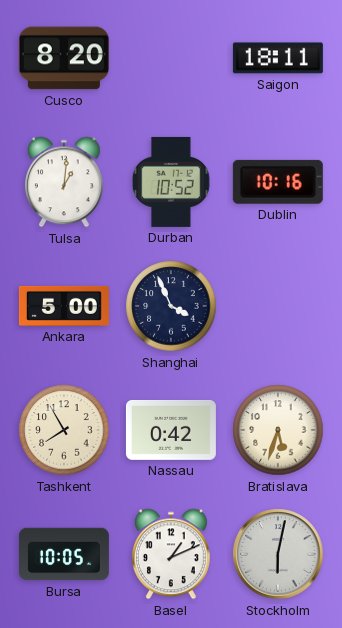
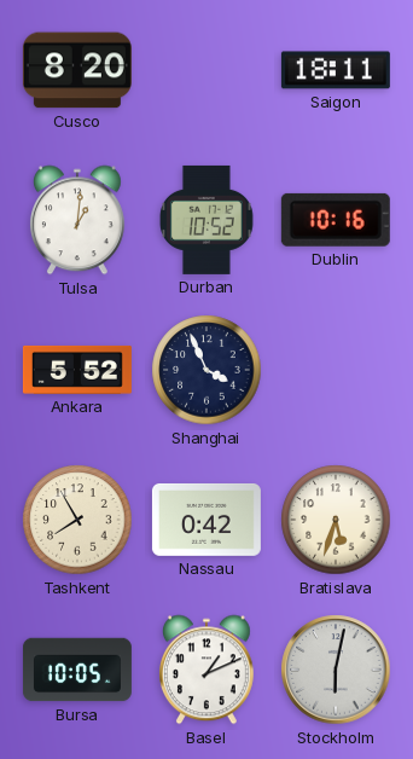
Ankara: 5:00 -> 5:52
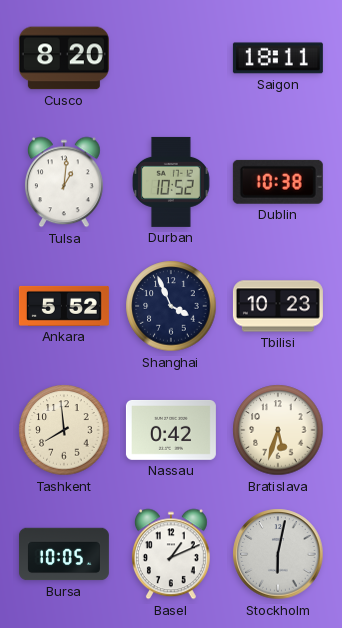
Dublin: 10:16 -> 10:38
Tbilisi: none -> 10:23
Tashkent: 7:55 -> 7:59
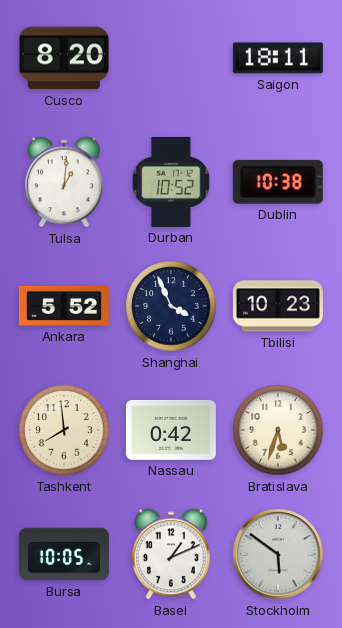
Stockholm: 6:02 -> 5:51
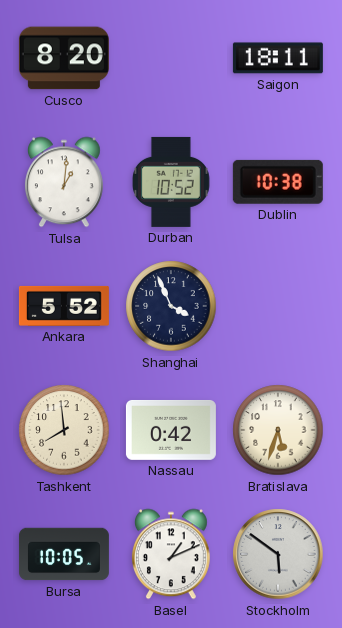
Tbilisi: 10:23 -> none
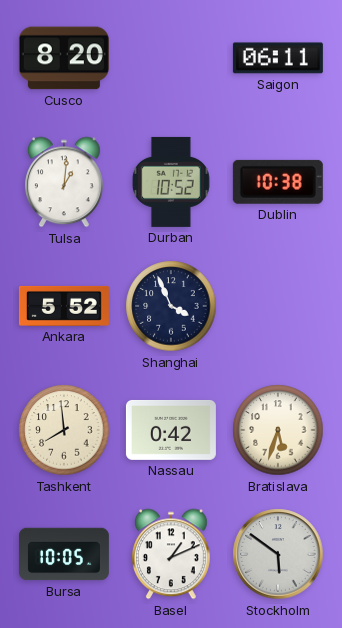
Saigon: 18:11 -> 06:11
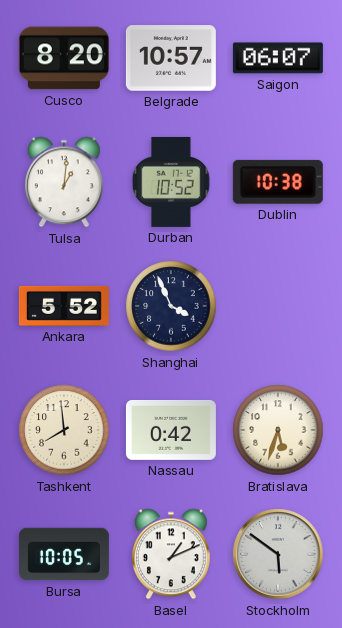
Belgrade: none -> 10:57
Saigon: 06:11 -> 06:07
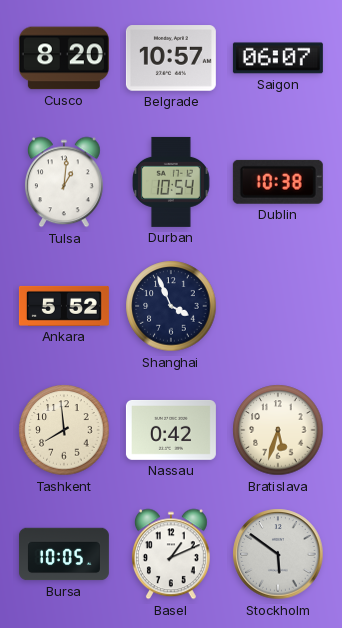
Durban: 10:52 -> 10:54
